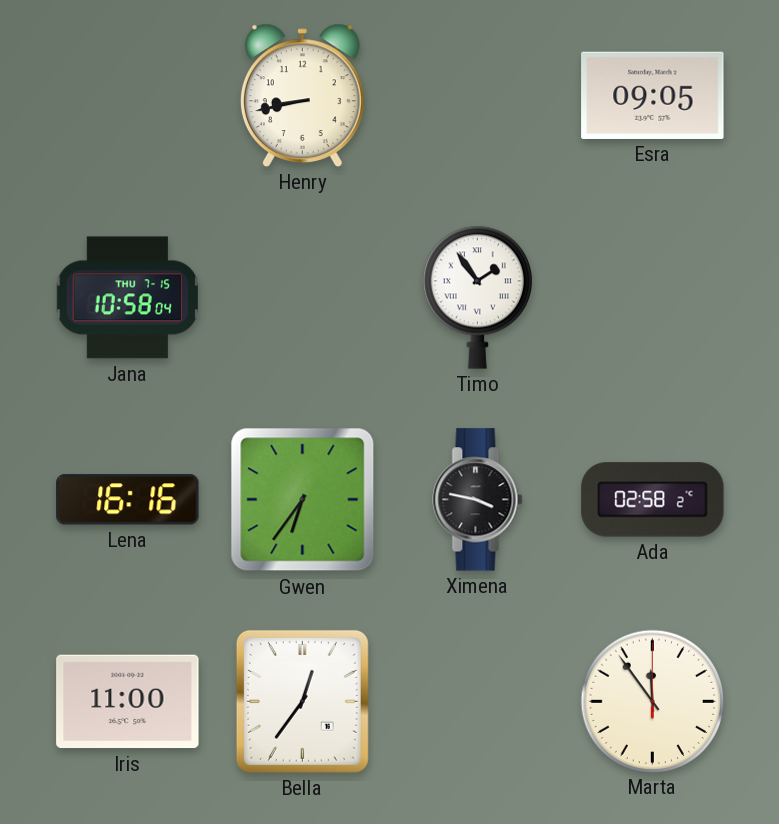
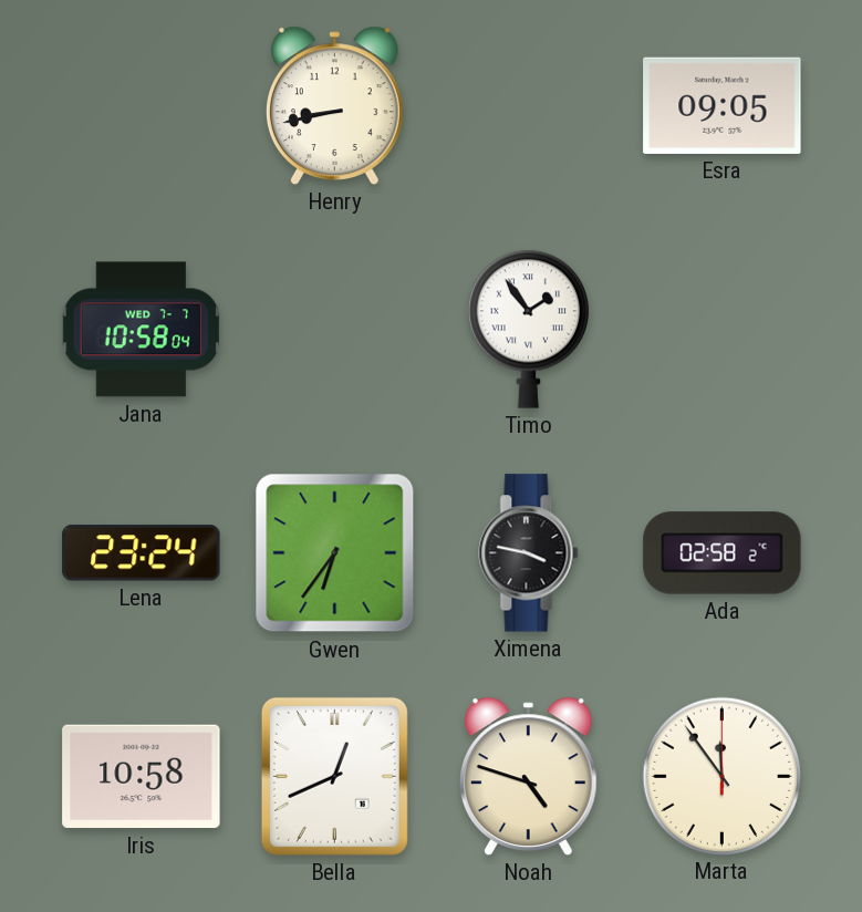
Jana date: THU 7-15 -> WED 7-7
Lena: 16:16 -> 23:24
Iris: 11:00 -> 10:58
Bella: 12:36 -> 12:41
Noah: none -> 4:48
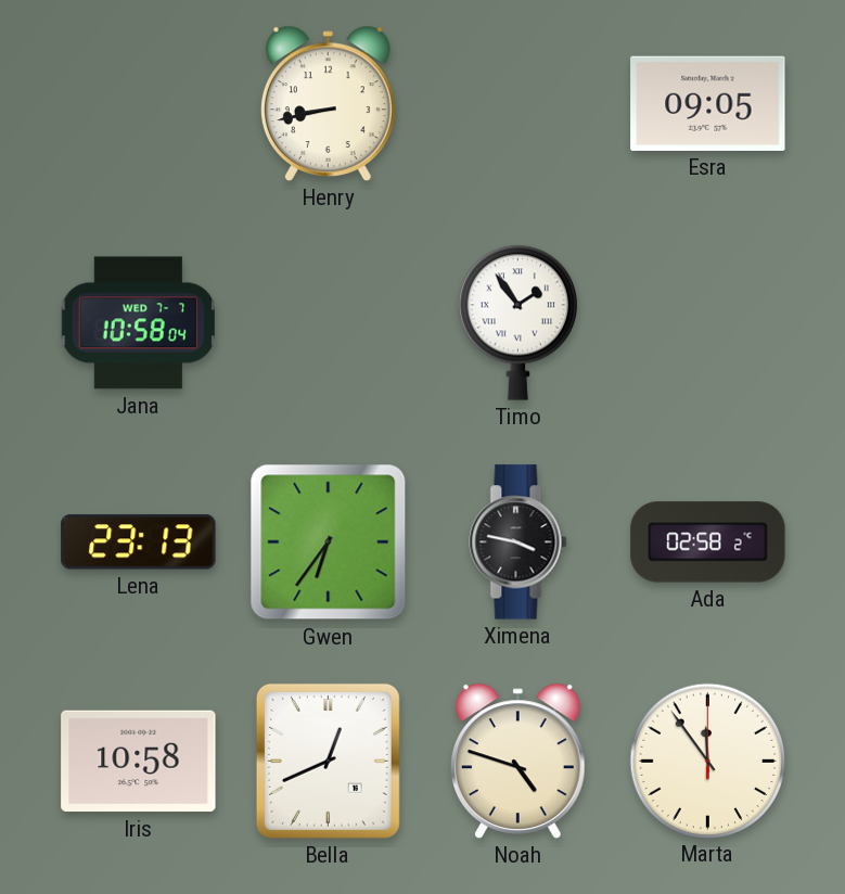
Lena: 23:24 -> 23:13
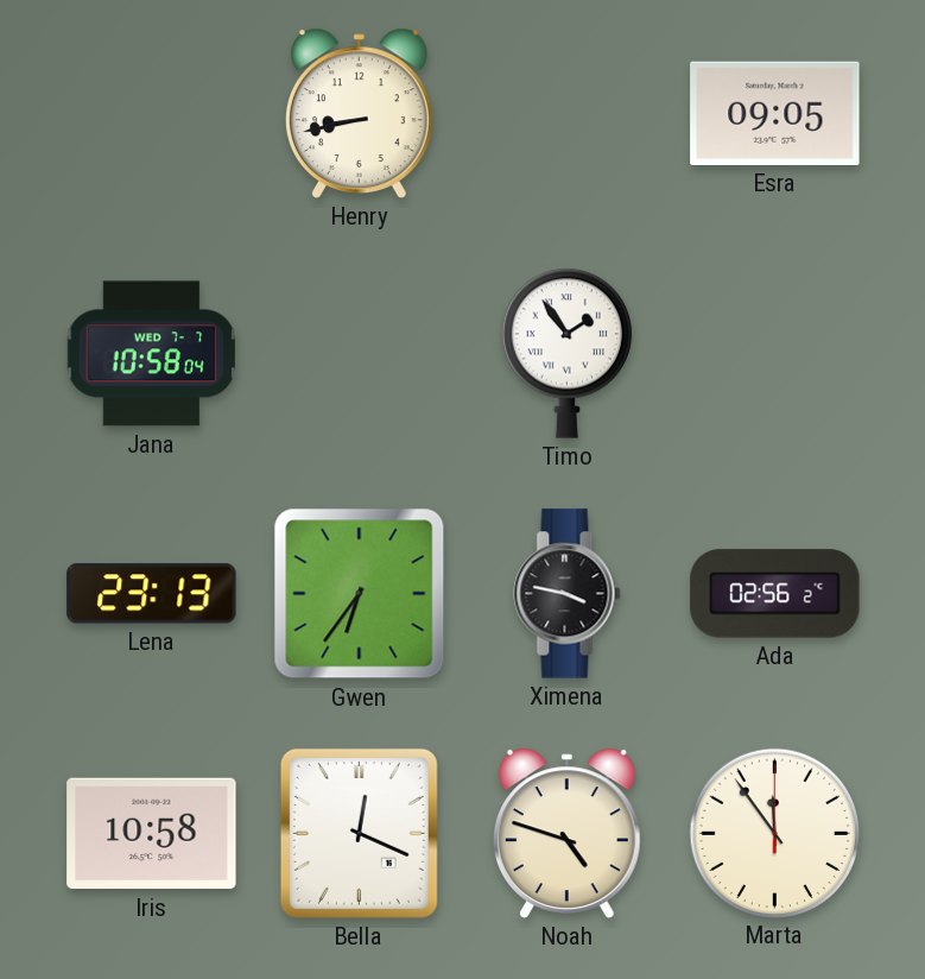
Ada: 02:58 -> 02:56
Bella: 12:41 -> 12:19
